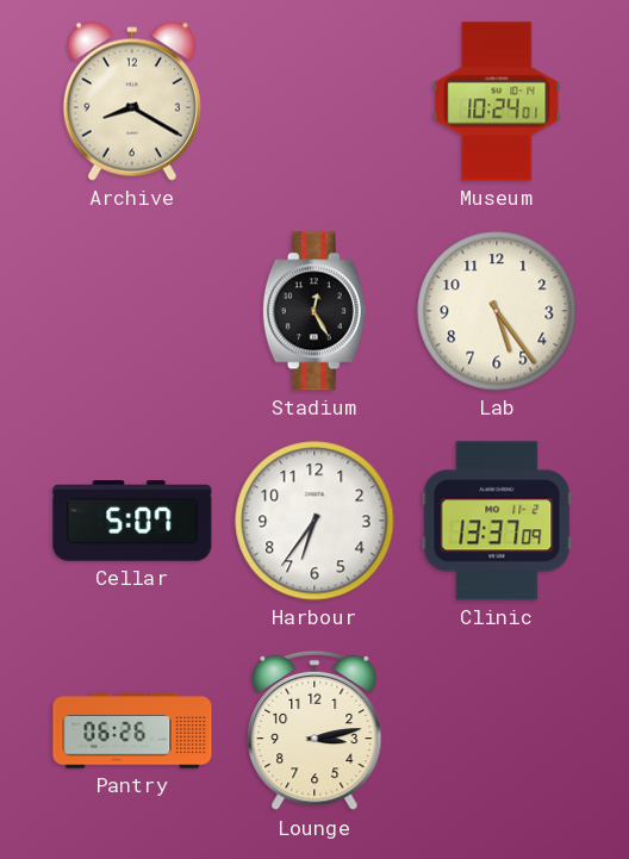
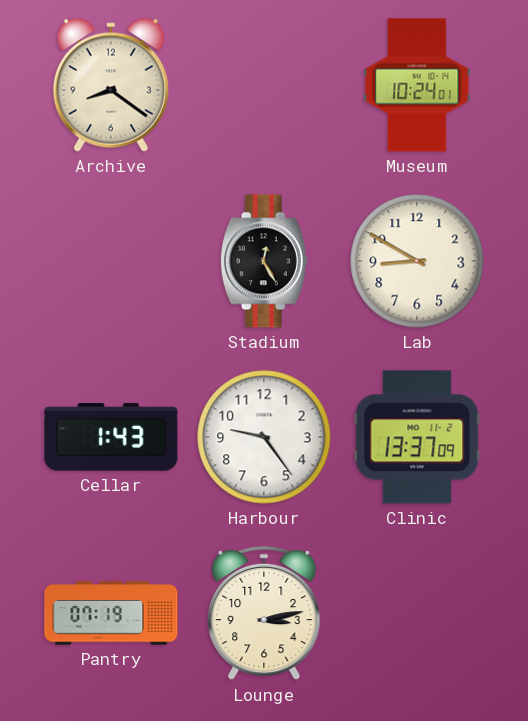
Archive: 8:20 -> 8:21
Lab: 5:24 -> 8:50
Cellar: 5:07 -> 1:43
Harbour: 6:36 -> 9:24
Pantry: 06:26 -> 07:19
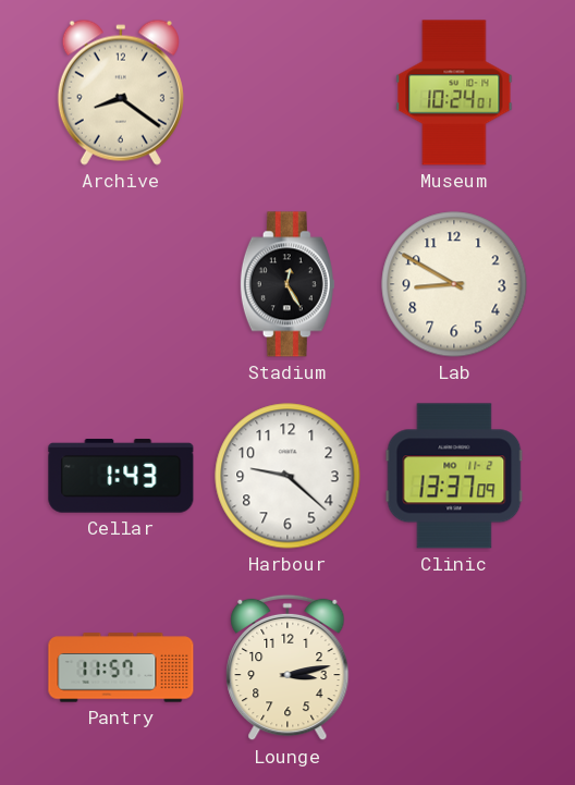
Harbour: 9:24 -> 9:22
Pantry: 07:19 -> 11:57
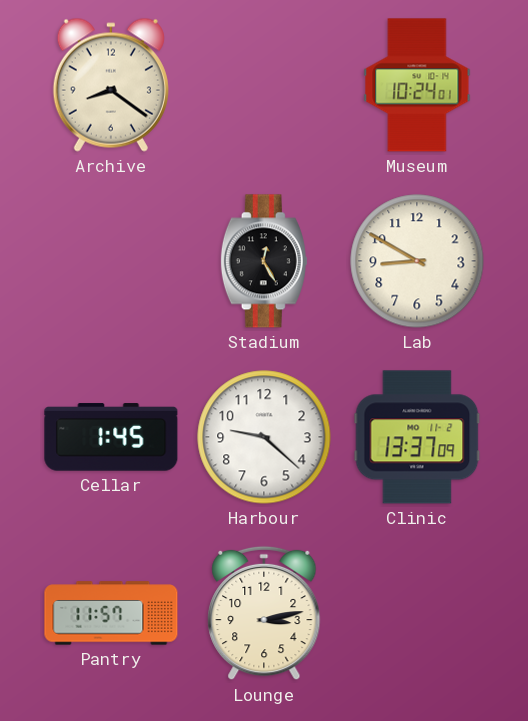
Cellar: 1:43 -> 1:45
